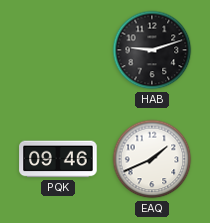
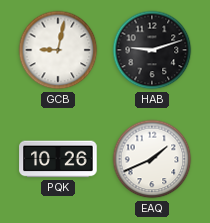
GCB: none -> 9:02
PQK: 09:46 -> 10:26
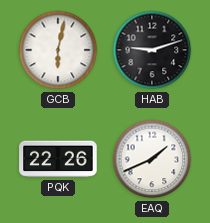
GCB: 9:02 -> 6:02
PQK: 10:26 -> 22:26
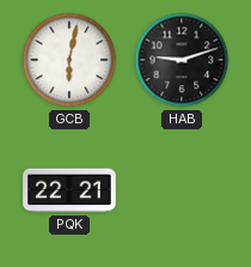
PQK: 22:26 -> 22:21
EAQ: 1:41 -> none
